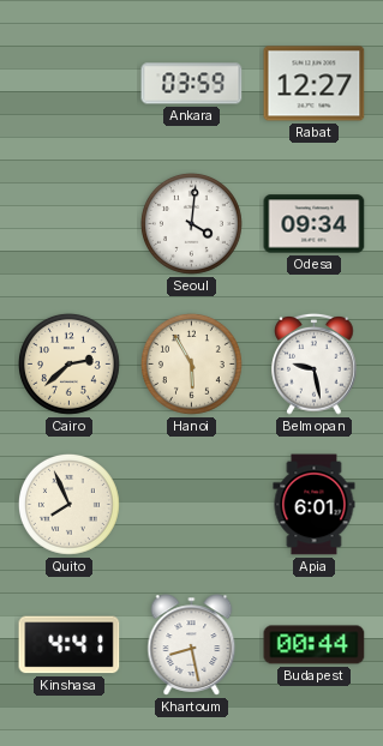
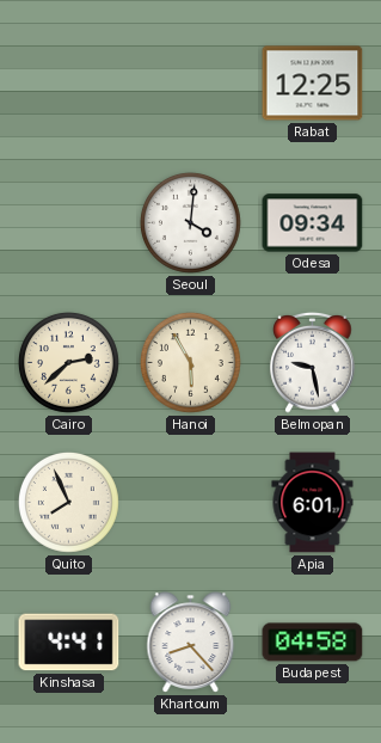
Ankara: 03:59 -> none
Rabat: 12:27 -> 12:25
Khartoum: 8:28 -> 8:23
Budapest: 00:44 -> 04:58
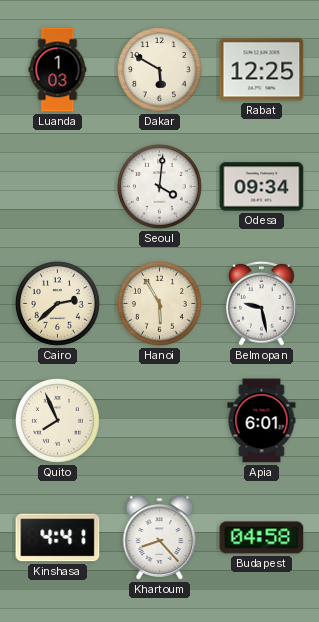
Luanda: none -> 1:03
Dakar: none -> 5:50
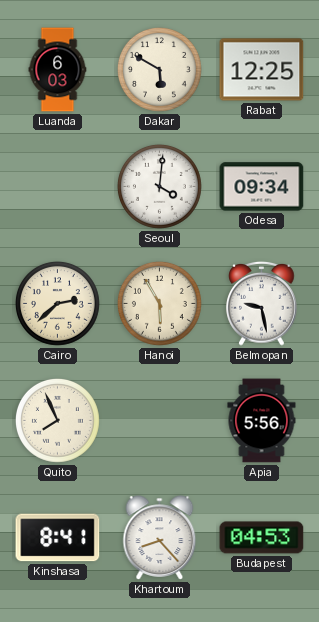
Luanda: 1:03 -> 6:03
Apia: 6:01 -> 5:56
Kinshasa: 4:41 -> 8:41
Budapest: 04:58 -> 04:53
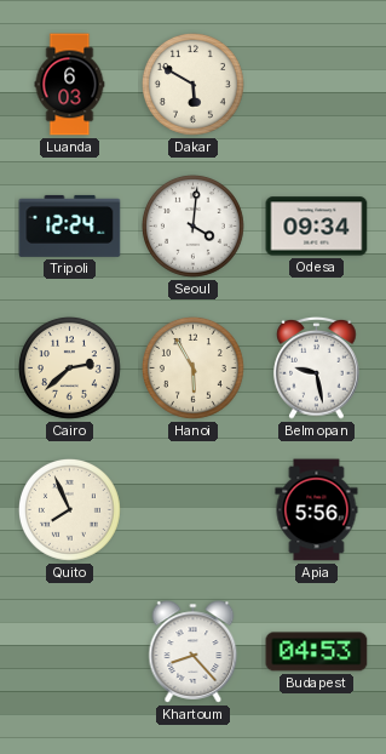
Rabat: 12:25 -> none
Tripoli: none -> 12:24
Kinshasa: 8:41 -> none
